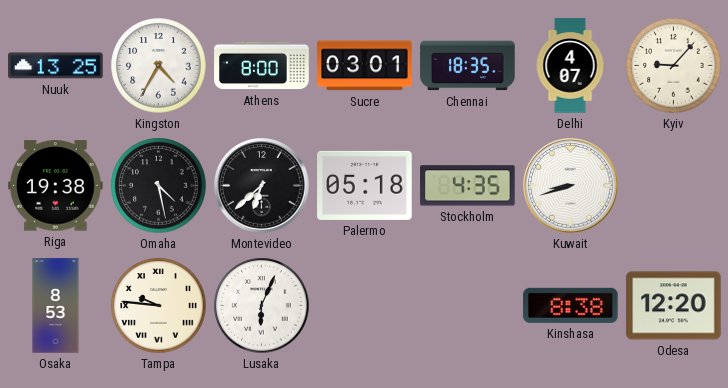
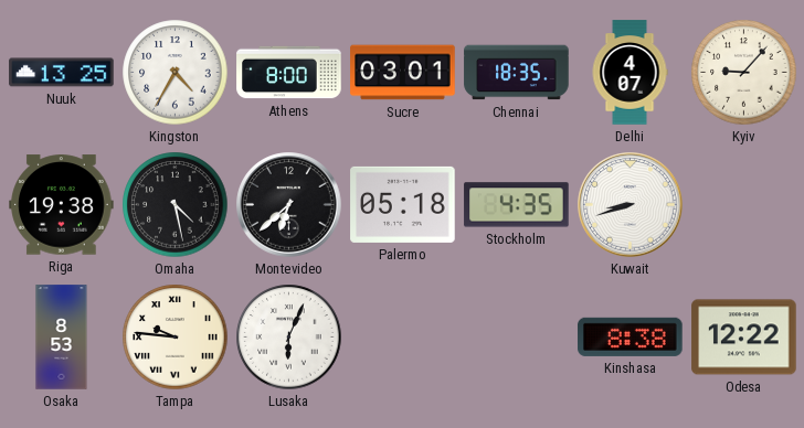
Odesa: 12:20 -> 12:22
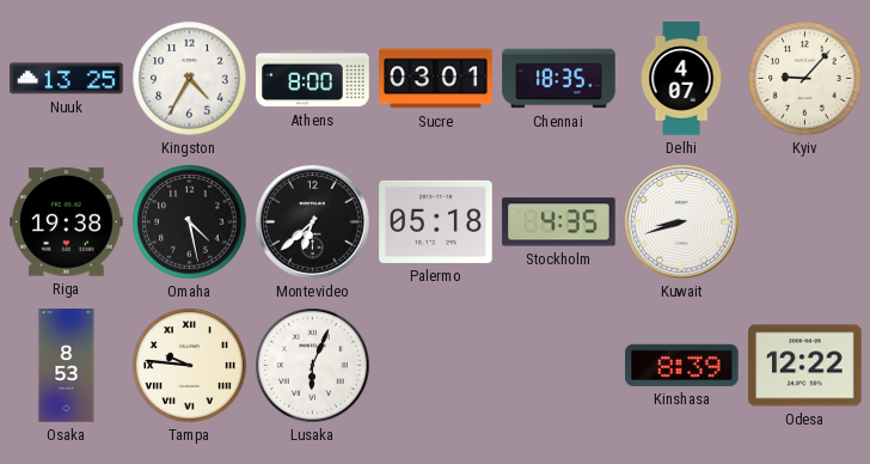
Kinshasa: 8:38 -> 8:39
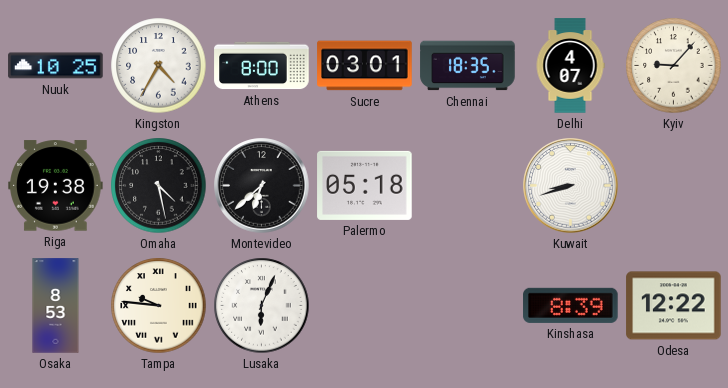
Nuuk: 13:25 -> 10:25
Stockholm: 4:35 -> none
